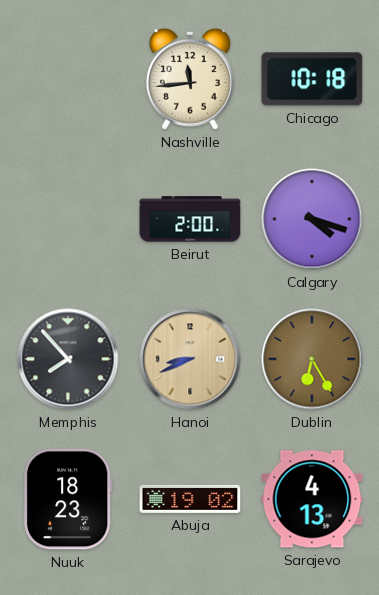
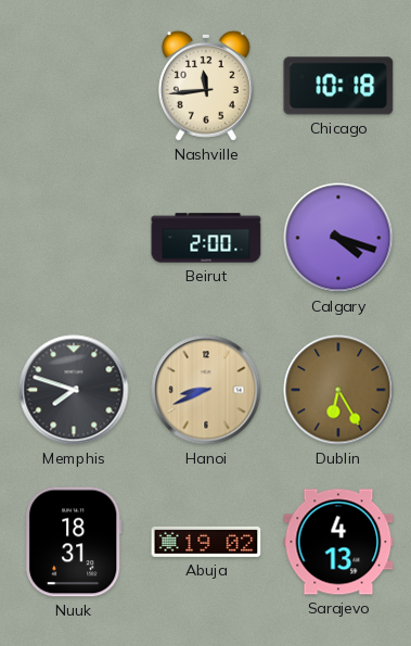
Memphis: 7:53 -> 7:48
Nuuk: 18:23 -> 18:31
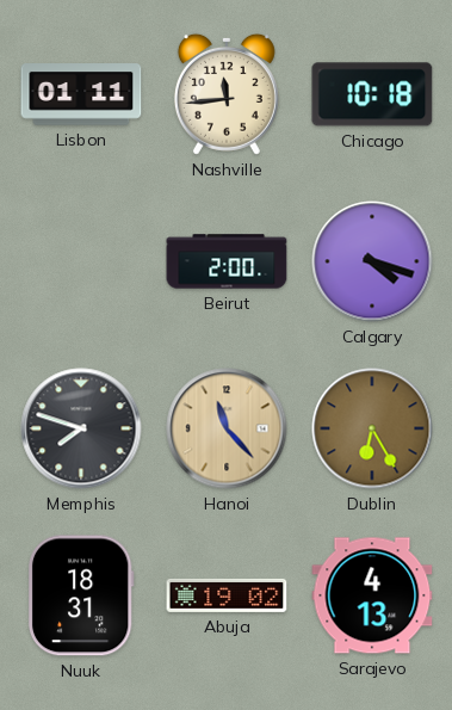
Lisbon: none -> 01:11
Hanoi: 8:41 -> 11:23
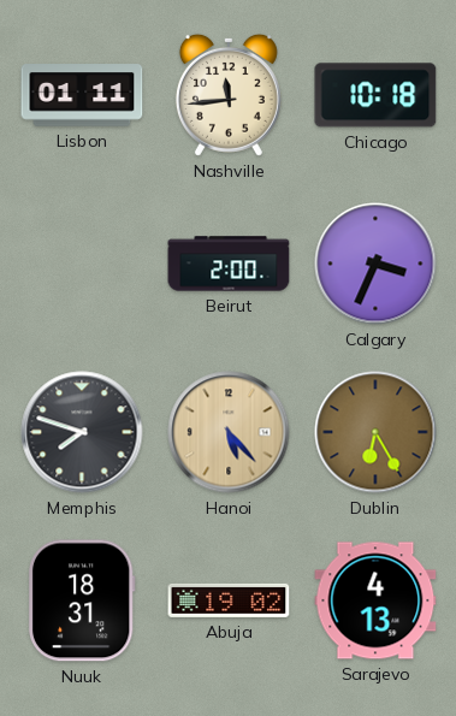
Calgary: 4:18 -> 3:34
Hanoi: 11:23 -> 5:23
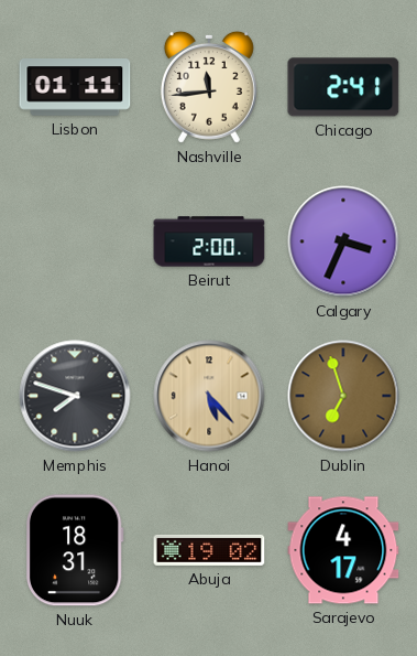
Chicago: 10:18 -> 2:41
Dublin: 6:25 -> 6:57
Sarajevo: 4:13 -> 4:17
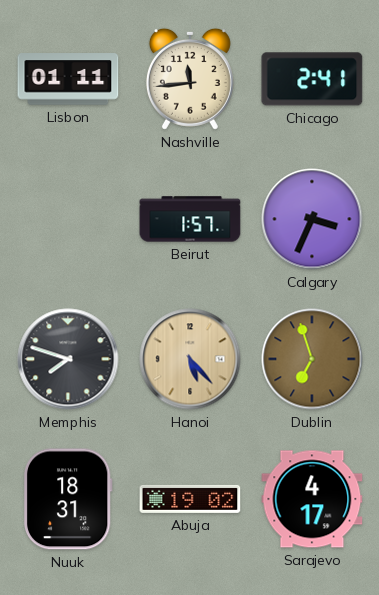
Beirut: 2:00 -> 1:57
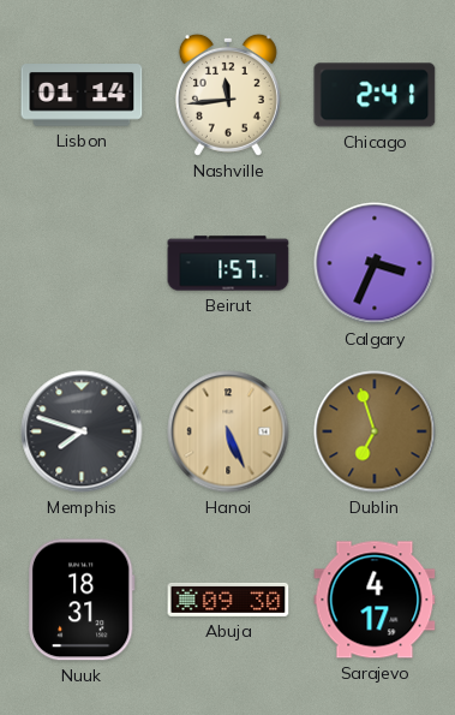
Lisbon: 01:11 -> 01:14
Hanoi: 5:23 -> 5:26
Abuja: 19:02 -> 09:30
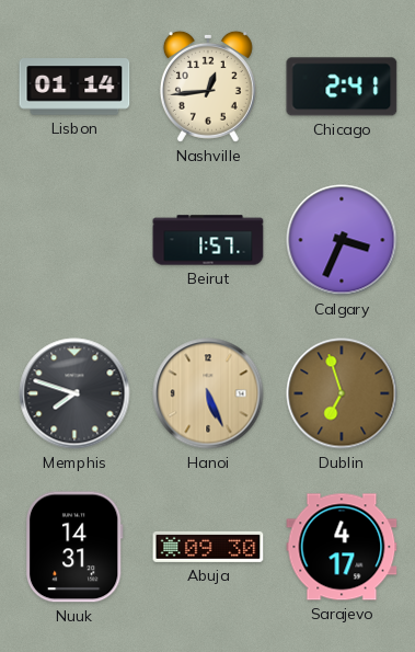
Nashville: 11:44 -> 12:44
Nuuk: 18:31 -> 14:31
